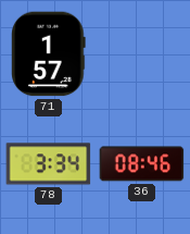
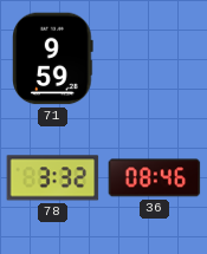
71: 1:57 -> 9:59
78: 3:34 -> 3:32
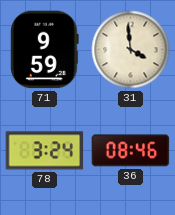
31: none -> 3:59
78: 3:32 -> 3:24
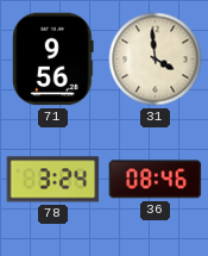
71: 9:59 -> 9:56
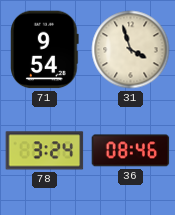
71: 9:56 -> 9:54
31: 3:59 -> 3:57
